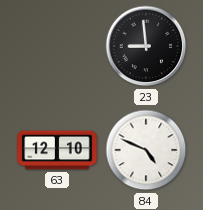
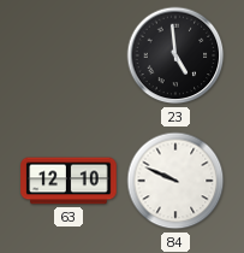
23: 8:59 -> 4:59
84: 4:49 -> 9:49
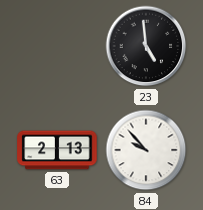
63: 12:10 -> 2:13
84: 9:49 -> 9:53
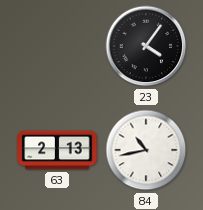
23: 4:59 -> 4:06
84: 9:53 -> 10:43
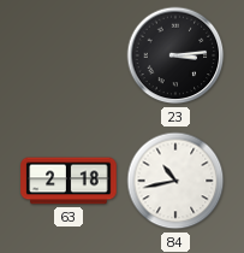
23: 4:06 -> 3:14
63: 2:13 -> 2:18
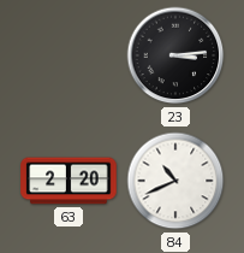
63: 2:18 -> 2:20
84: 10:43 -> 10:41
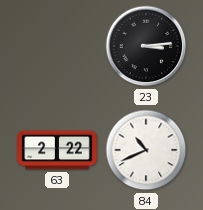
63: 2:20 -> 2:22
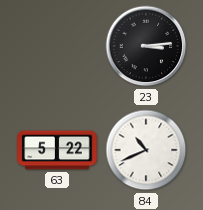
63: 2:22 -> 5:22
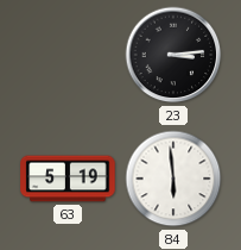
63: 5:22 -> 5:19
84: 10:41 -> 5:59
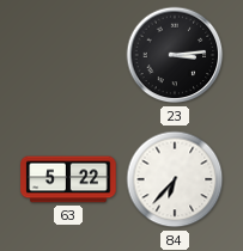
63: 5:19 -> 5:22
84: 5:59 -> 6:37
